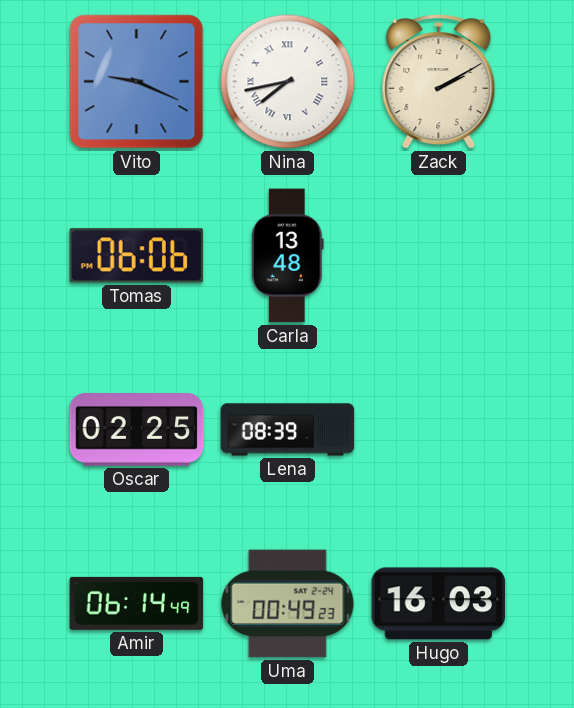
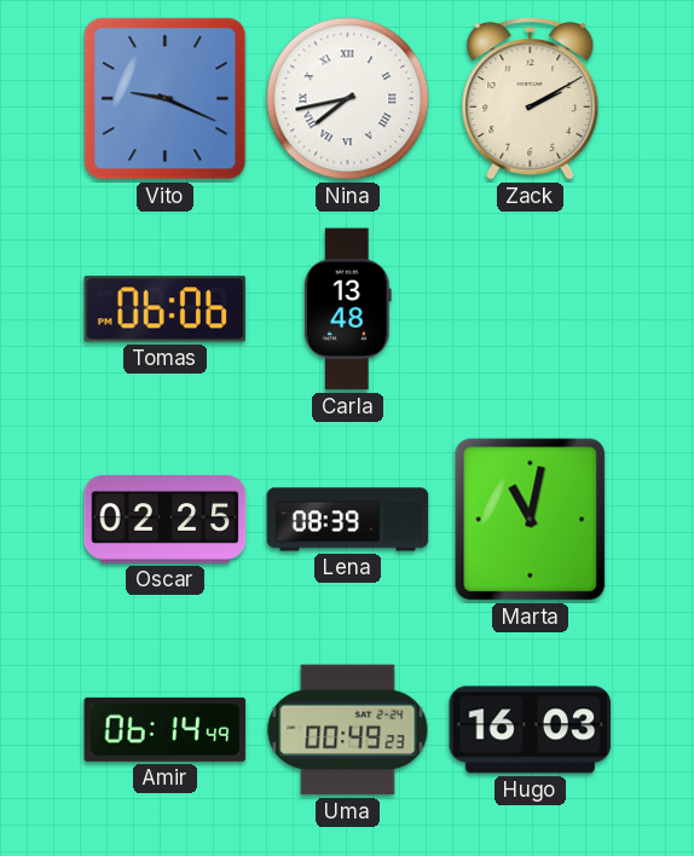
Marta: none -> 11:02
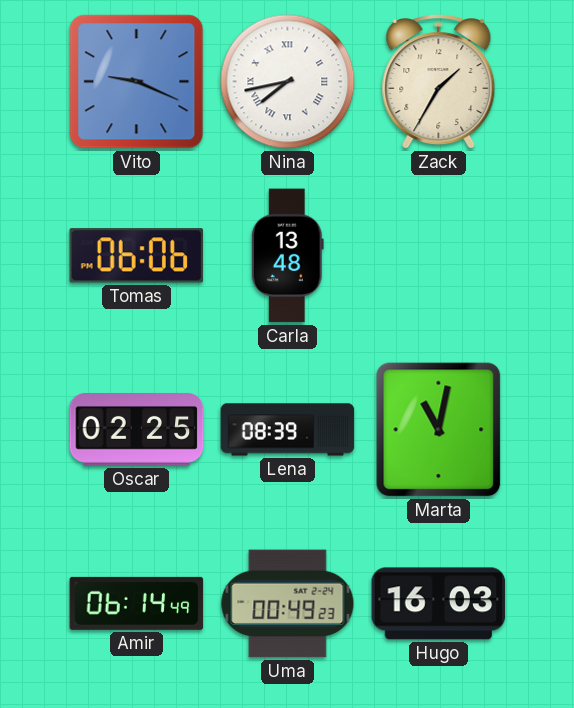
Zack: 2:10 -> 1:35
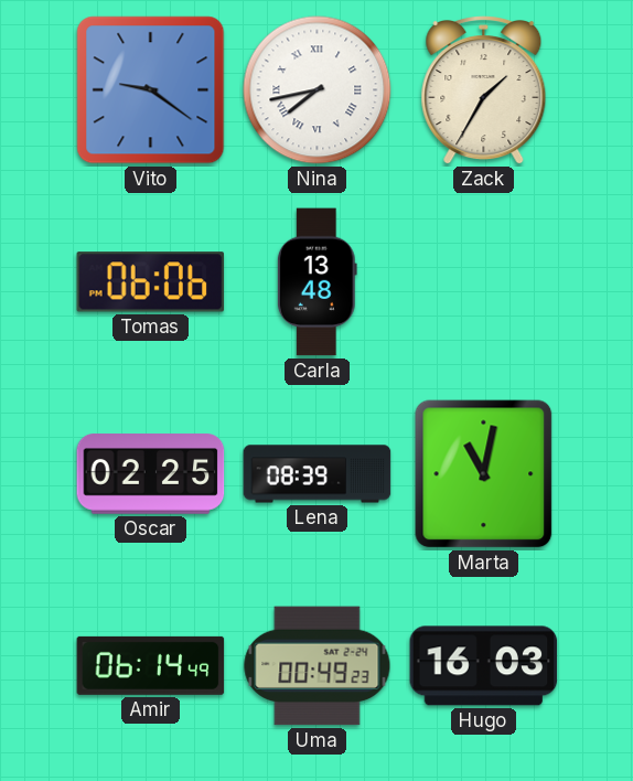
Vito: 9:19 -> 9:21
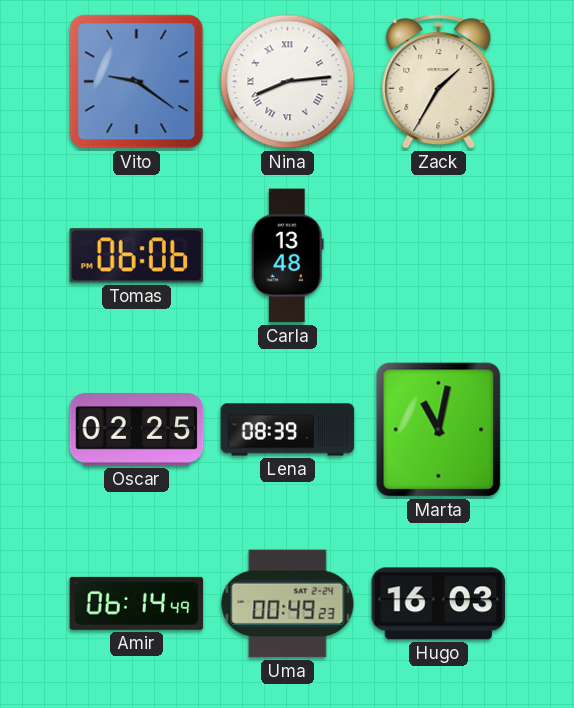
Nina: 7:43 -> 8:14
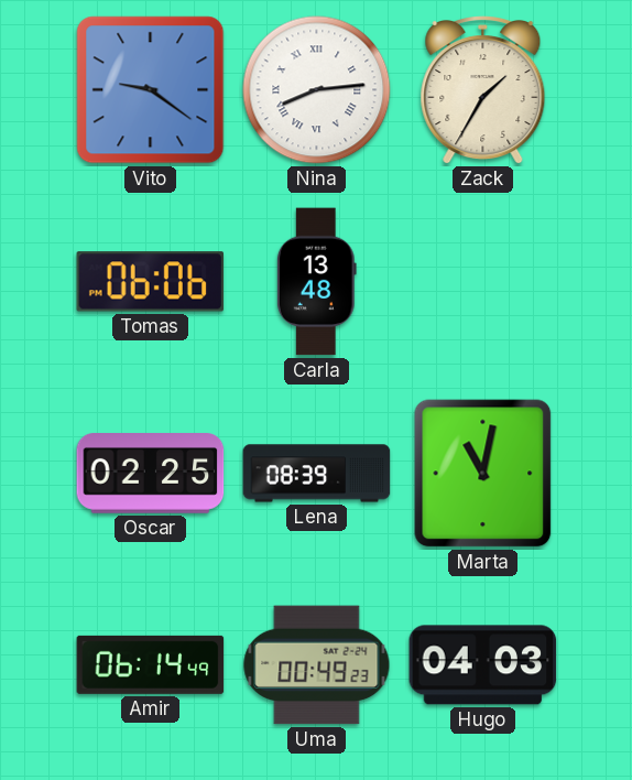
Hugo: 16:03 -> 04:03
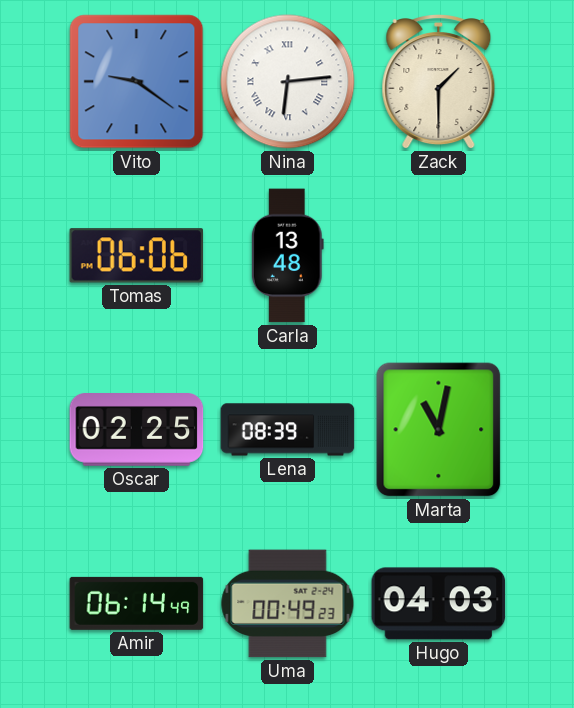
Nina: 8:14 -> 6:14
Zack: 1:35 -> 1:30
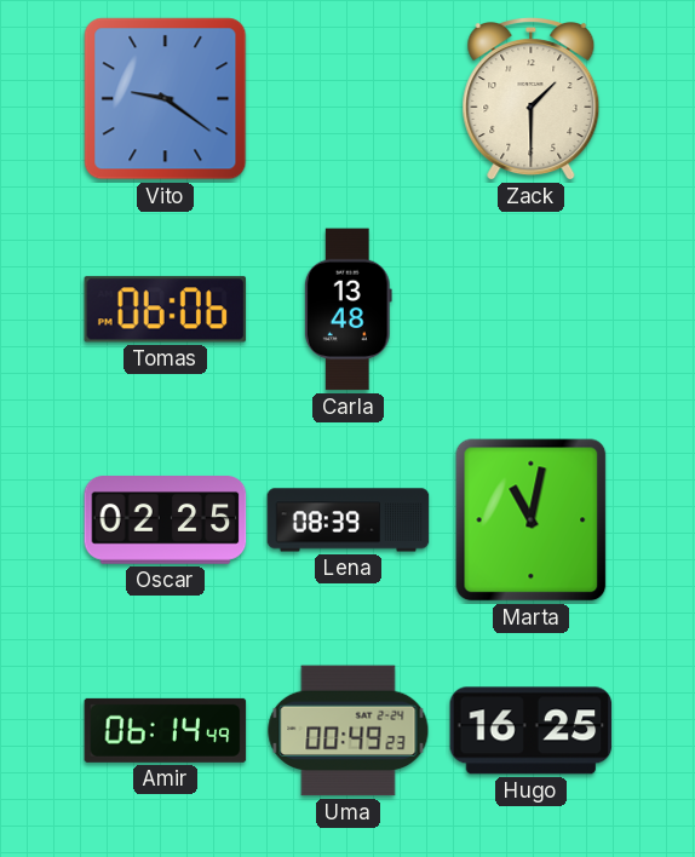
Nina: 6:14 -> none
Hugo: 04:03 -> 16:25
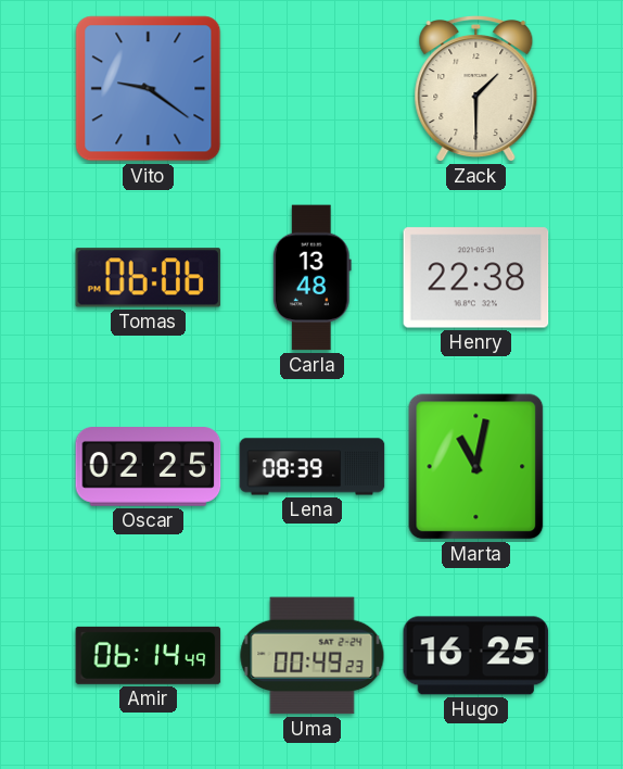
Henry: none -> 22:38
